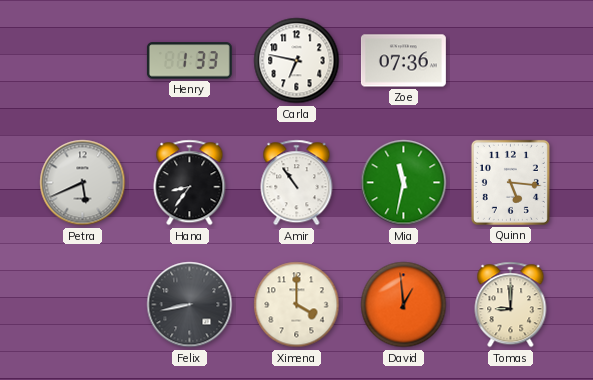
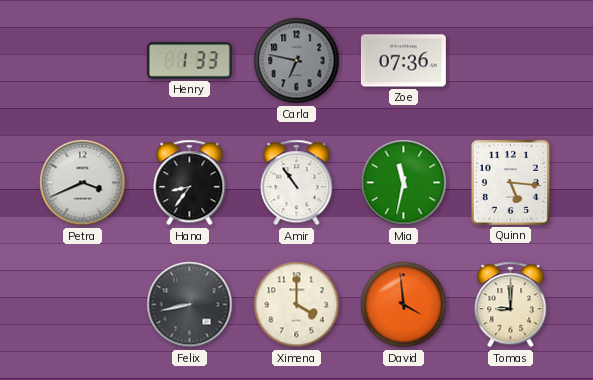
Carla dial: white -> grey
Petra: 5:41 -> 3:41
David: 12:59 -> 3:59
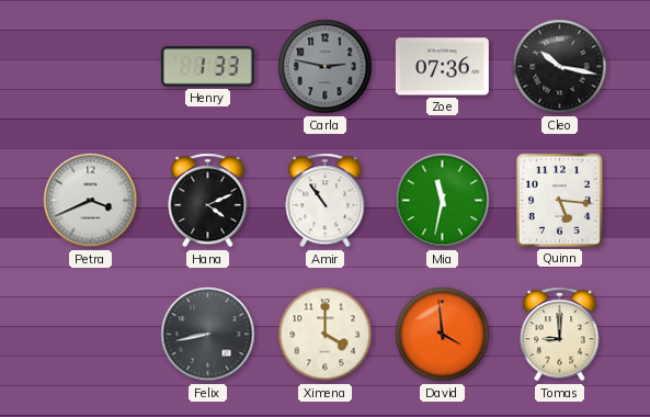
Carla: 6:47 -> 2:47
Cleo: none -> 10:17
Hana: 8:36 -> 4:11
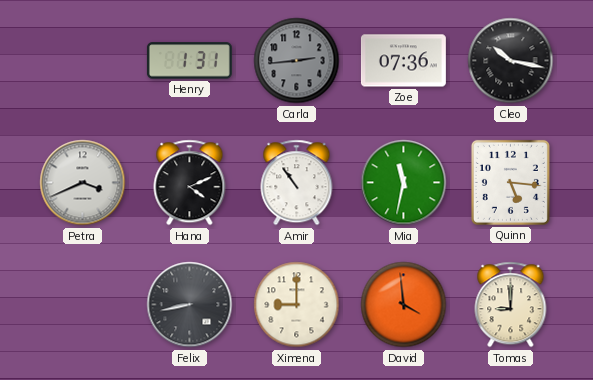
Henry: 1:33 -> 1:31
Carla: 2:47 -> 2:44
Ximena: 4:00 -> 9:00
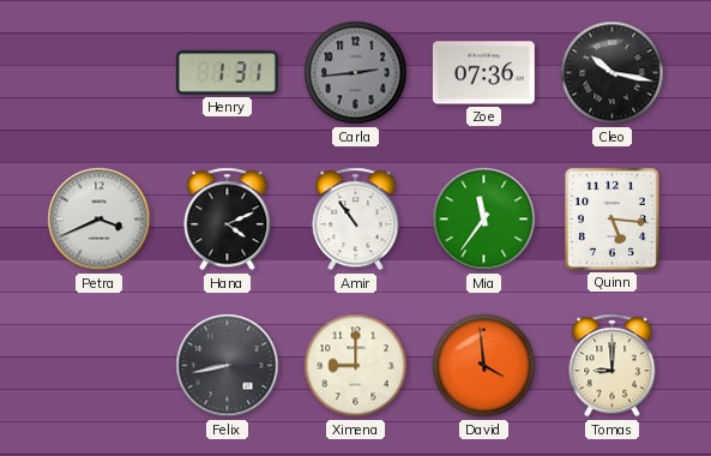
Mia: 11:32 -> 11:36
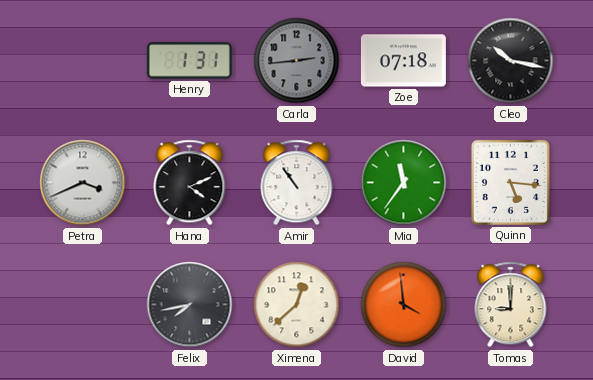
Zoe: 07:36 -> 07:18
Felix: 8:43 -> 7:43
Ximena: 9:00 -> 12:38
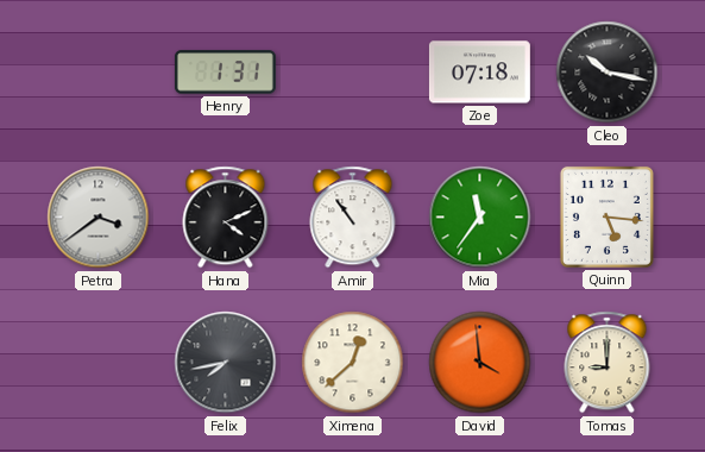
Carla: 2:44 -> none
Petra: 3:41 -> 3:39
